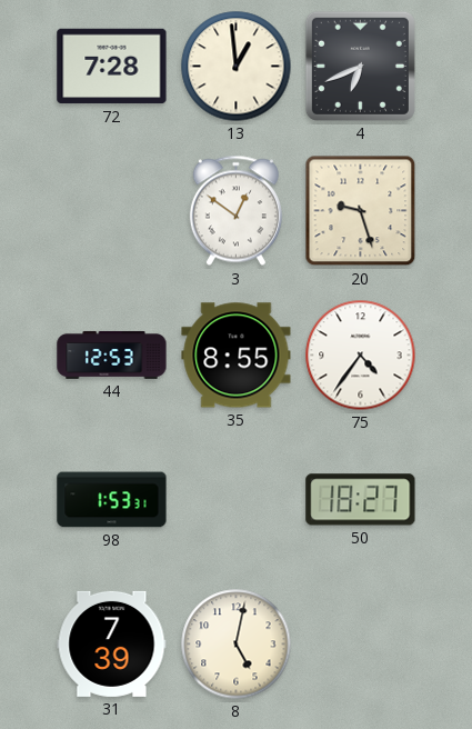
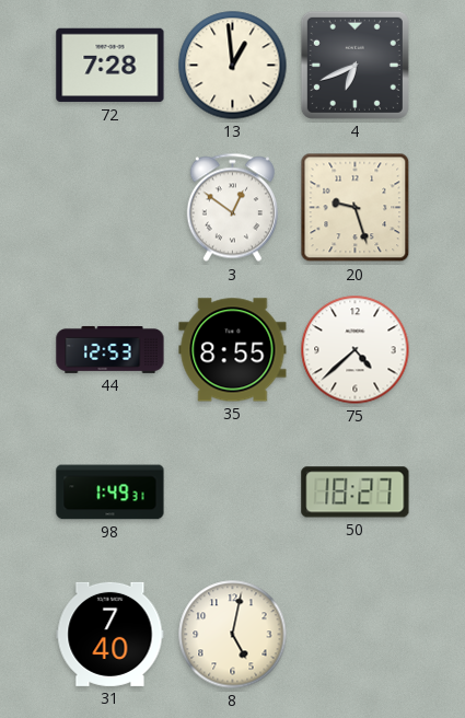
75: 4:36 -> 4:38
98: 1:53 -> 1:49
31: 7:39 -> 7:40
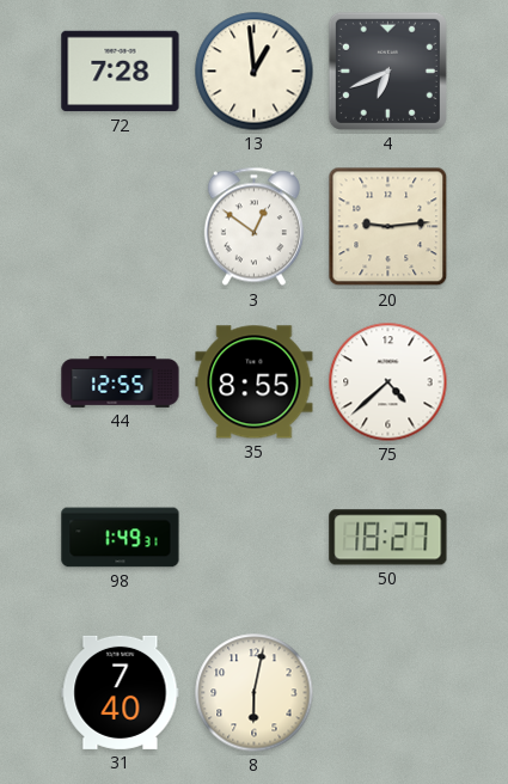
20: 9:27 -> 9:14
44: 12:53 -> 12:55
8: 5:02 -> 6:02
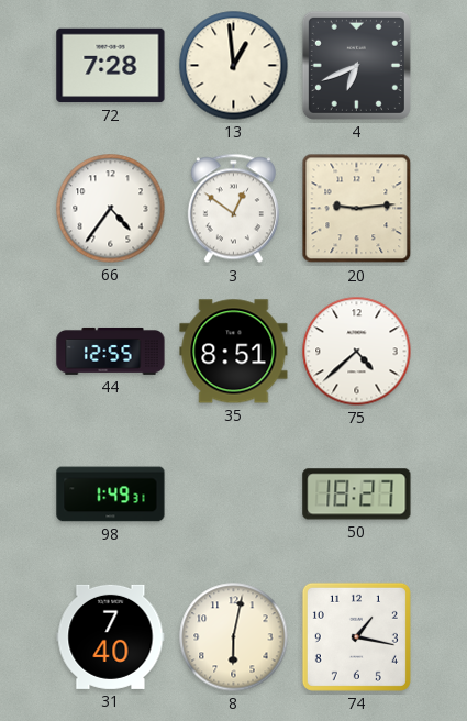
66: none -> 4:36
35: 8:55 -> 8:51
74: none -> 1:17
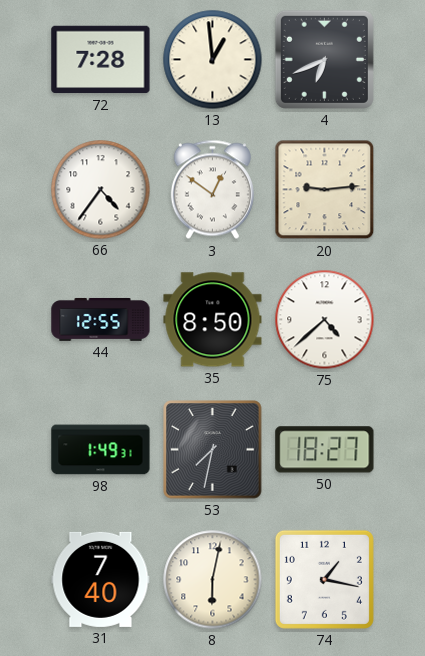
35: 8:51 -> 8:50
53: none -> 7:32
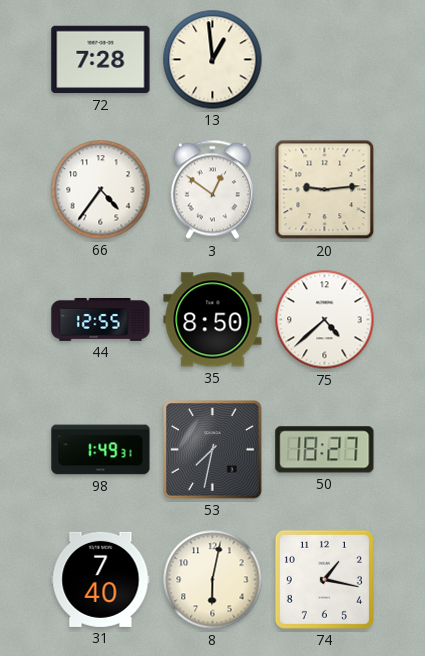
4: 6:41 -> none
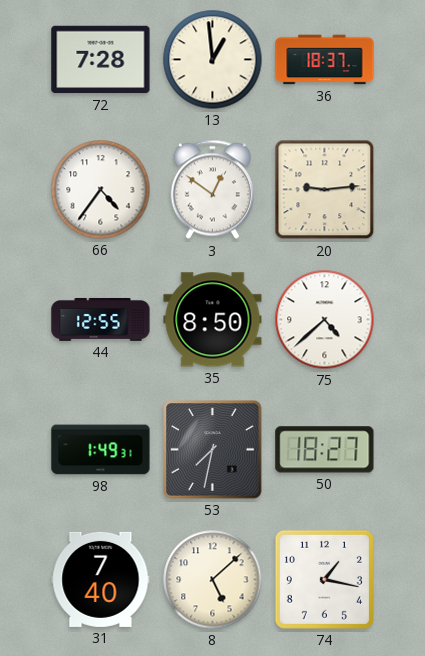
36: none -> 18:37
8: 6:02 -> 5:08
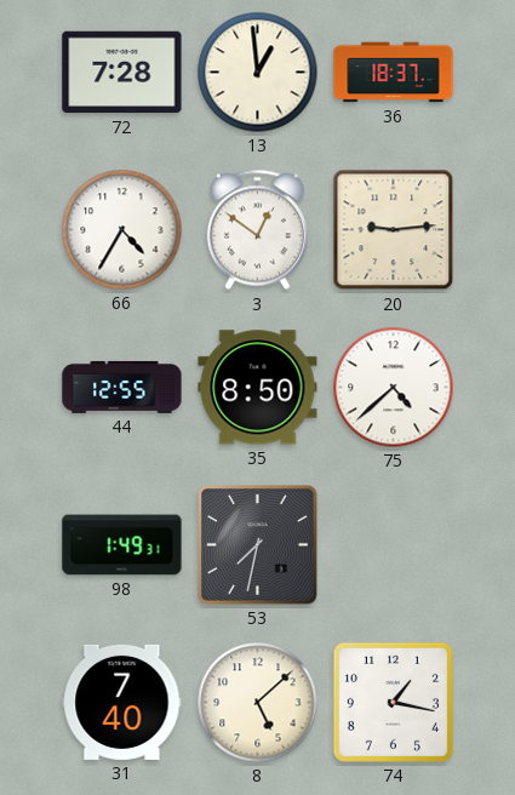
66: 4:36 -> 4:35
50: 18:27 -> none
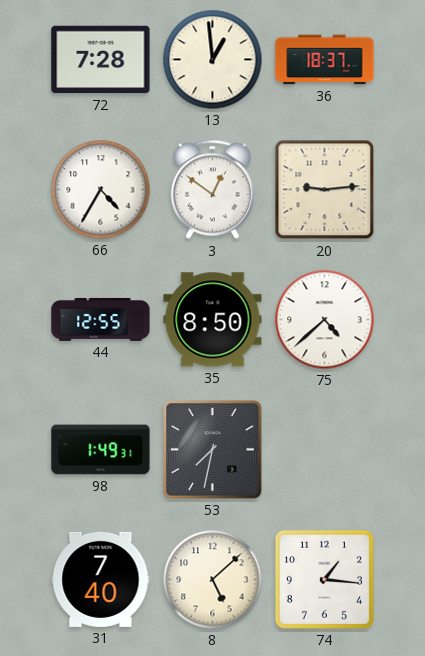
74: 1:17 -> 1:16
